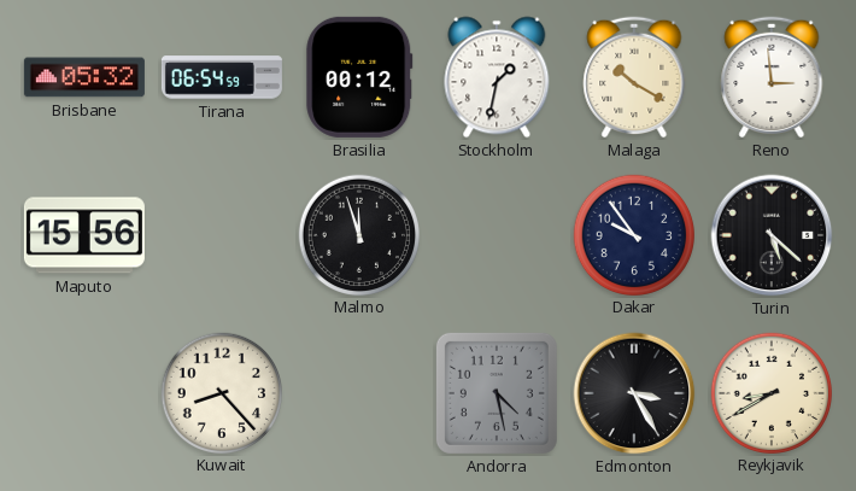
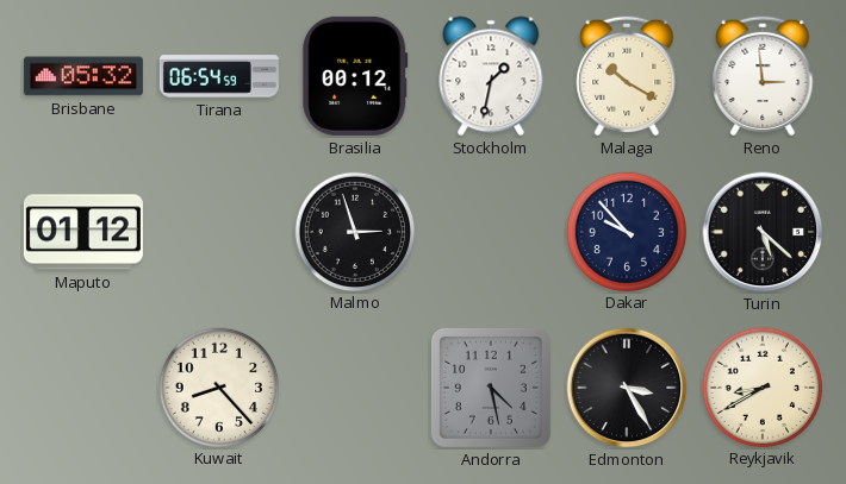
Maputo: 15:56 -> 01:12
Malmo: 11:57 -> 2:57
Dakar: 9:54 -> 9:53
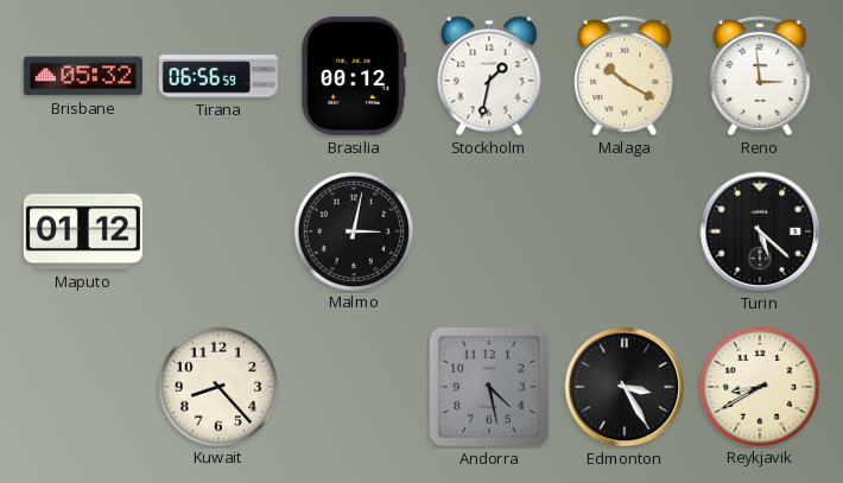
Tirana: 06:54 -> 06:56
Malmo: 2:57 -> 3:02
Dakar: 9:53 -> none
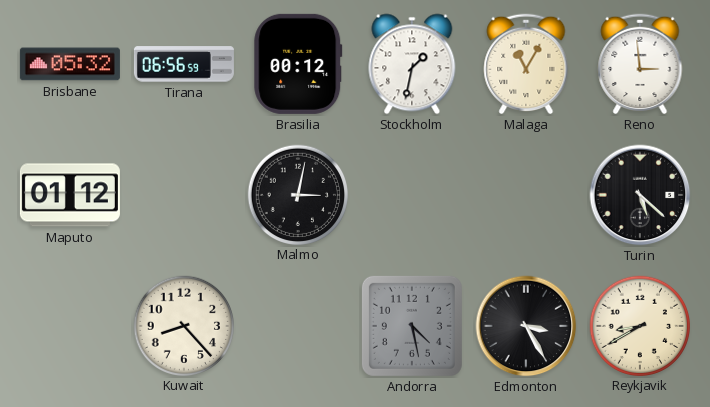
Malaga: 10:20 -> 11:05
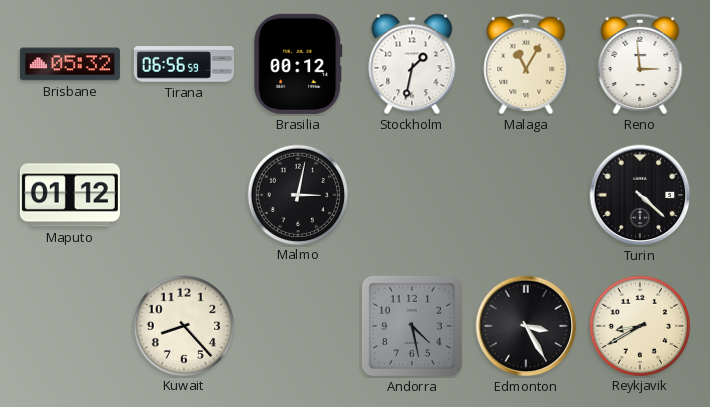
Turin: 5:22 -> 4:22
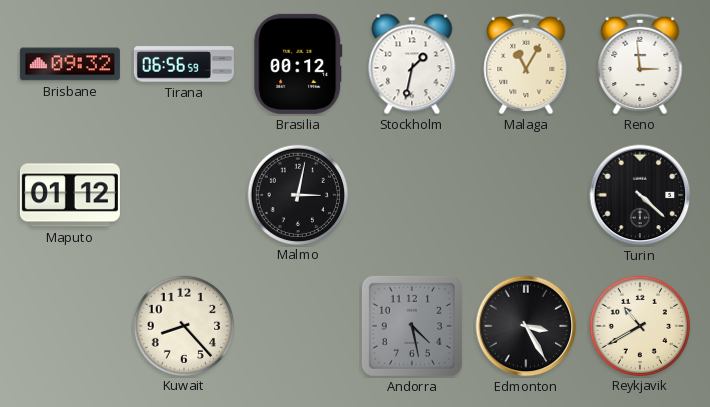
Brisbane: 05:32 -> 09:32
Reykjavik: 8:40 -> 10:40
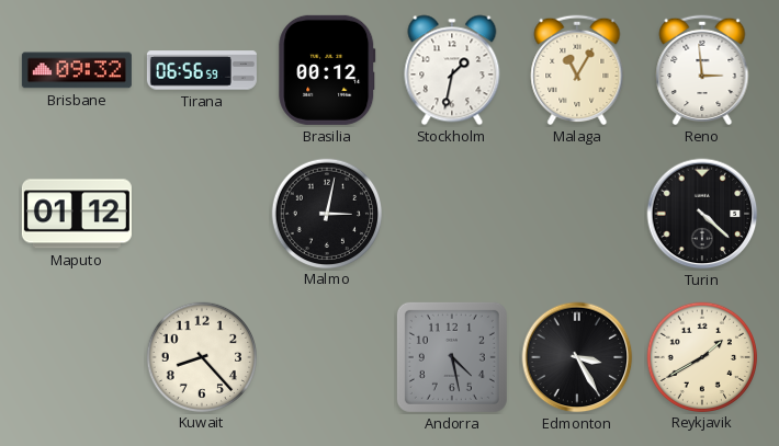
Reykjavik: 10:40 -> 1:40
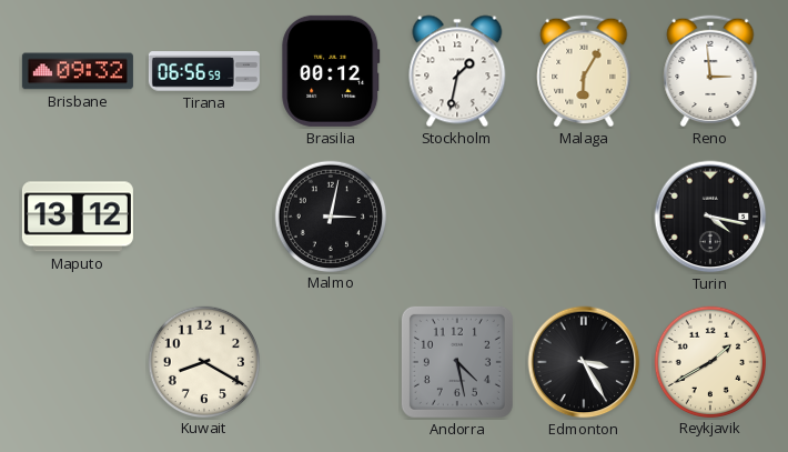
Malaga: 11:05 -> 6:05
Maputo: 01:12 -> 13:12
Turin: 4:22 -> 4:17
Kuwait: 8:23 -> 8:20
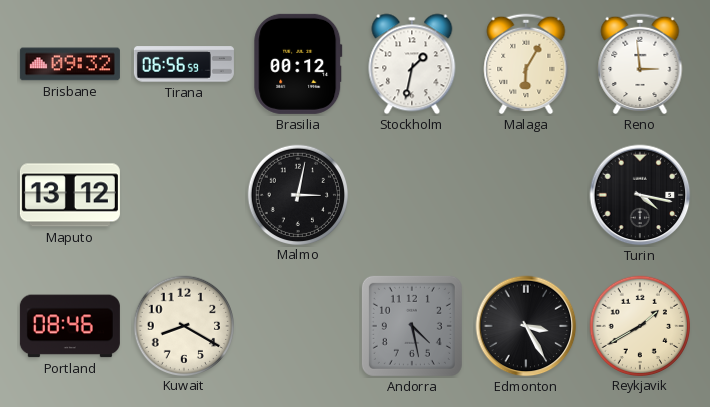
Portland: none -> 08:46
